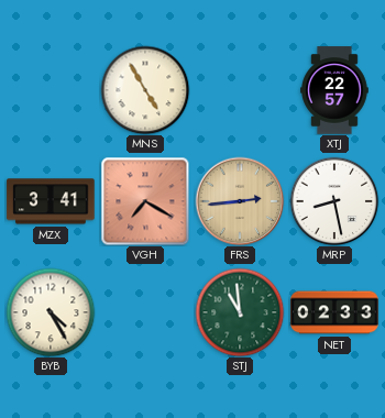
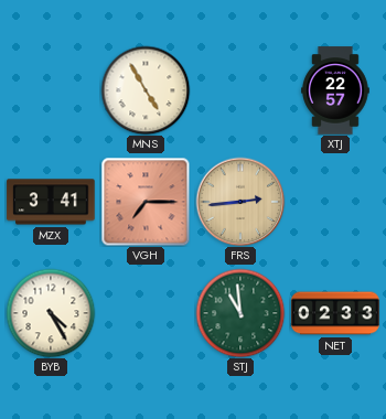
VGH: 7:20 -> 7:15
MRP: 8:28 -> none
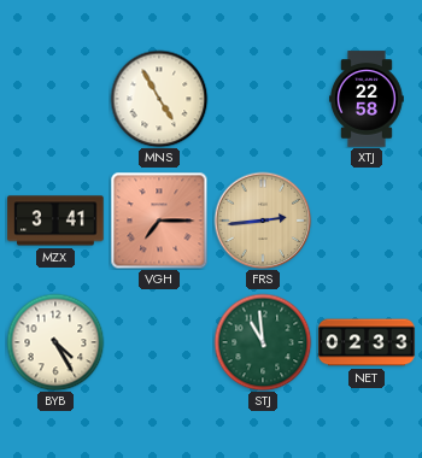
XTJ: 22:57 -> 22:58
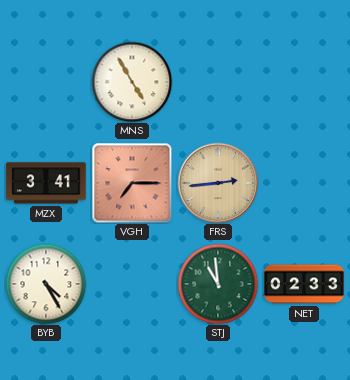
XTJ: 22:58 -> none
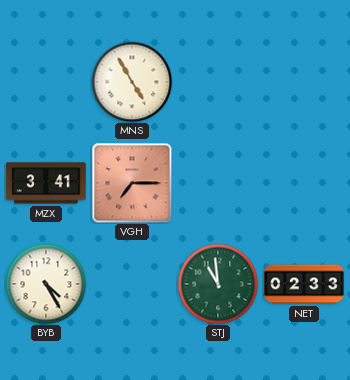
FRS: 2:44 -> none
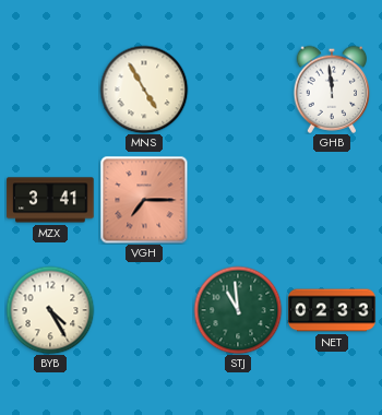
GHB: none -> 11:59
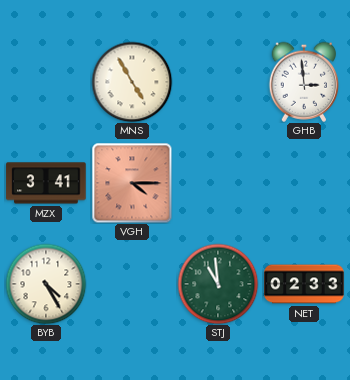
GHB: 11:59 -> 2:59
VGH: 7:15 -> 4:15
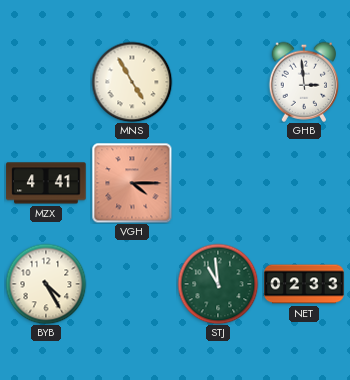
MZX: 3:41 -> 4:41
